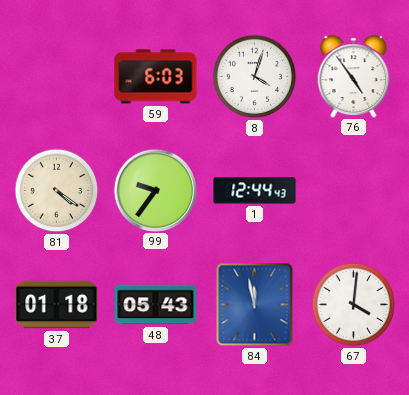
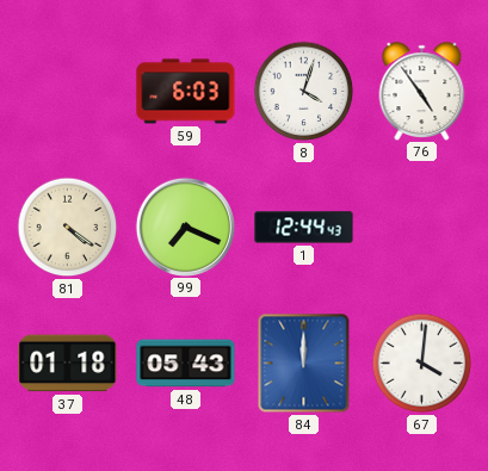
99: 9:36 -> 7:19
84: 11:58 -> 12:00
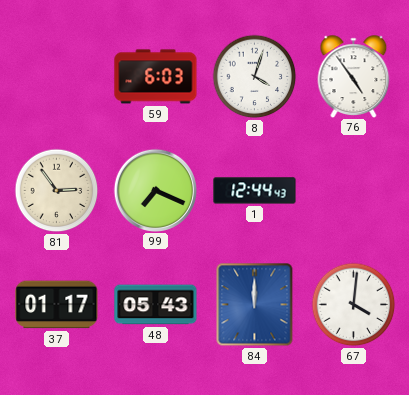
81: 4:21 -> 2:54
37: 01:18 -> 01:17
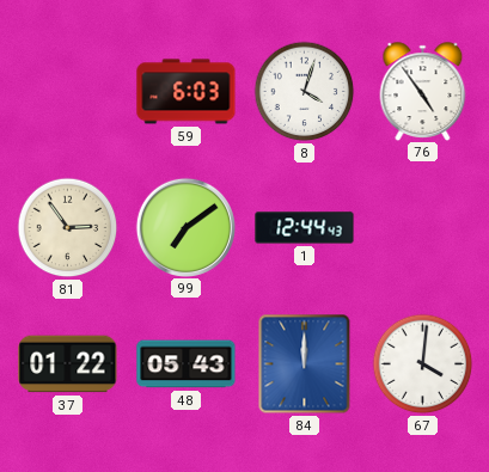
99: 7:19 -> 7:09
37: 01:17 -> 01:22
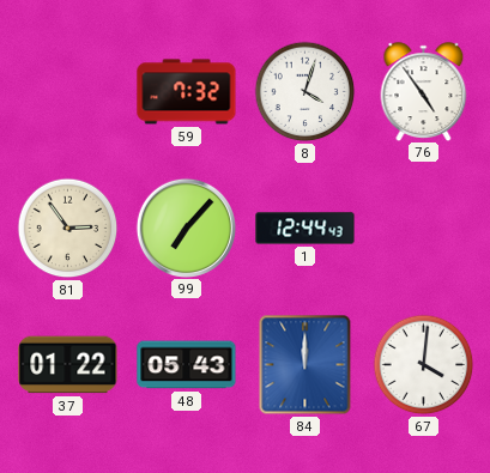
59: 6:03 -> 7:32
99: 7:09 -> 7:07
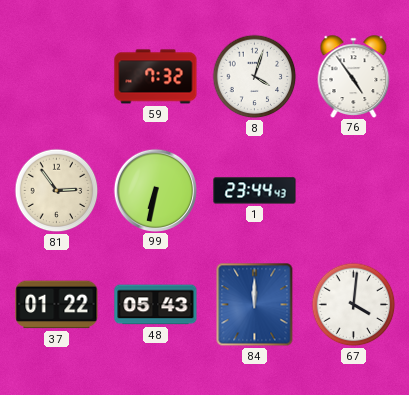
99: 7:07 -> 6:32
1: 12:44 -> 23:44
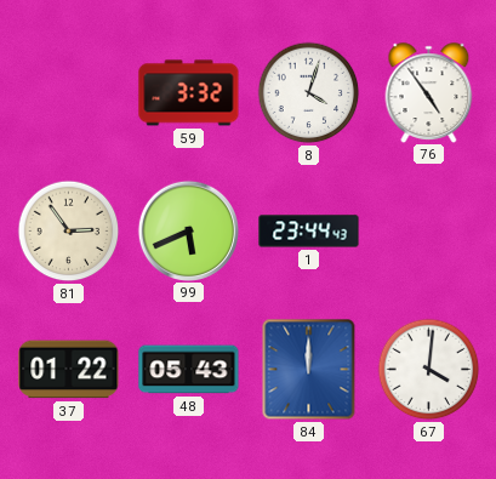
59: 7:32 -> 3:32
99: 6:32 -> 5:41
